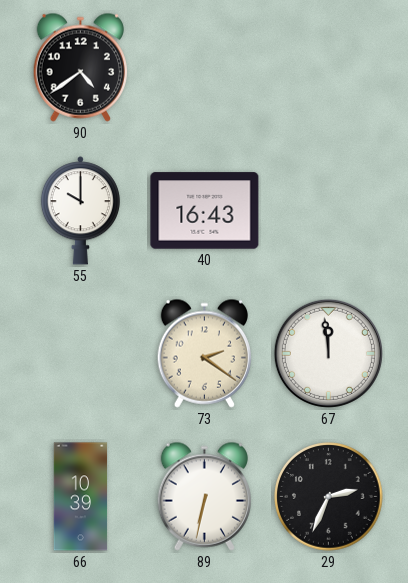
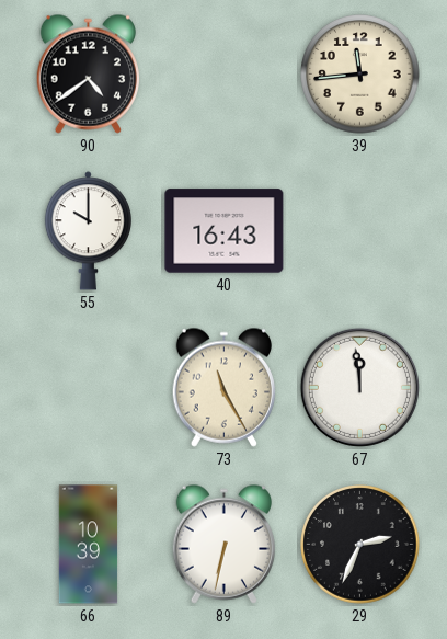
39: none -> 11:44
73: 2:21 -> 11:25
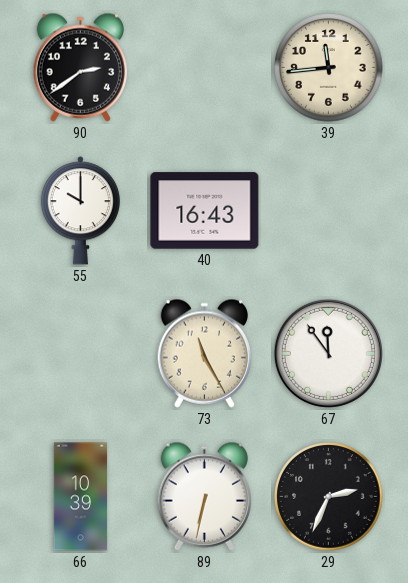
90: 4:39 -> 2:39
67: 11:59 -> 11:54
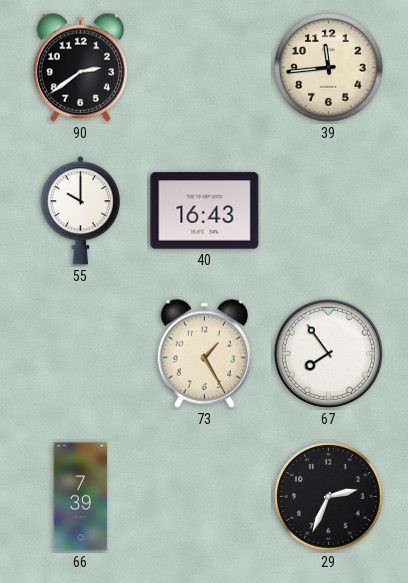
73: 11:25 -> 1:25
67: 11:54 -> 7:54
66: 10:39 -> 7:39
89: 6:32 -> none
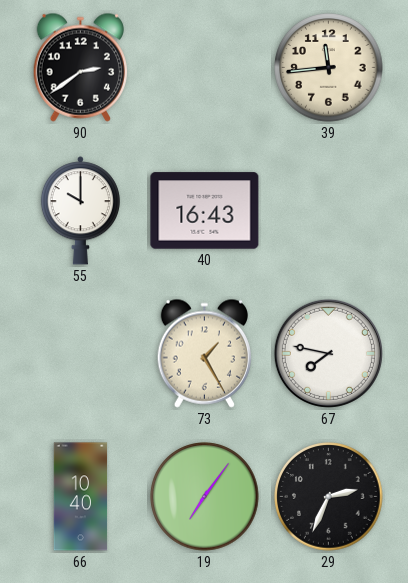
67: 7:54 -> 7:47
66: 7:39 -> 10:40
19: none -> 7:06
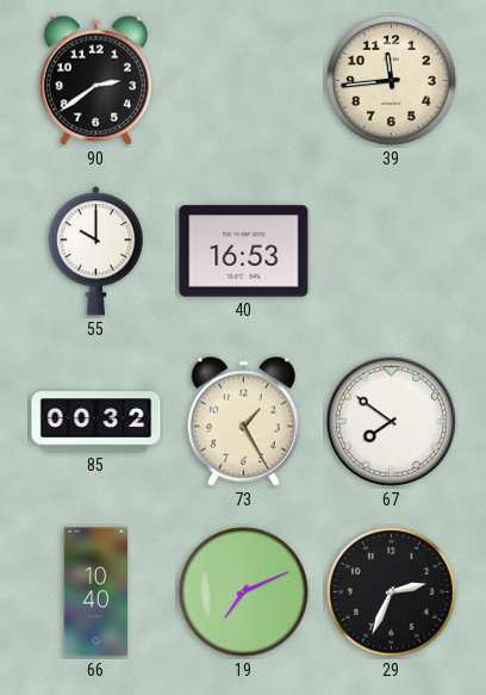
40: 16:43 -> 16:53
85: none -> 00:32
67: 7:47 -> 7:51
19: 7:06 -> 7:11
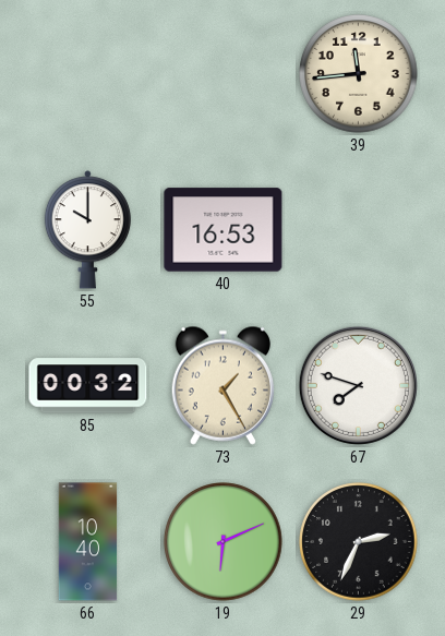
90: 2:39 -> none
67: 7:51 -> 7:48
19: 7:11 -> 6:11
